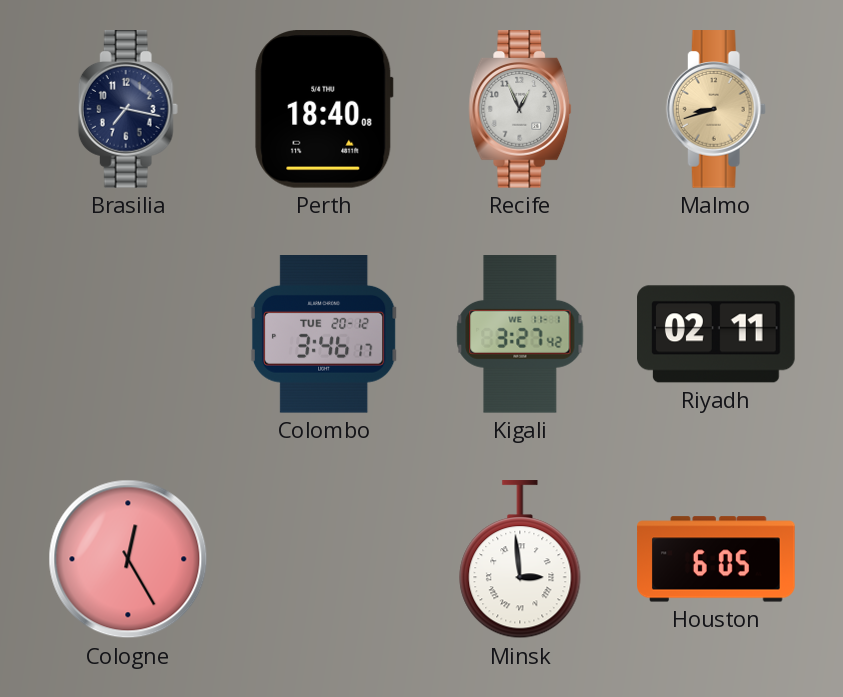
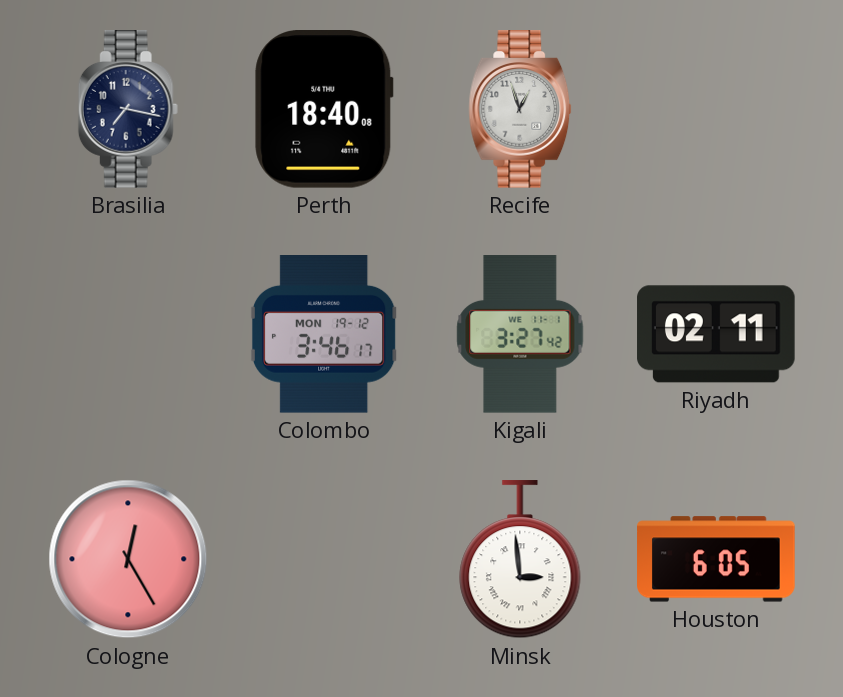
Recife: 12:56 -> 12:57
Malmo: 8:42 -> none
Colombo date: TUE 20-12 -> MON 19-12
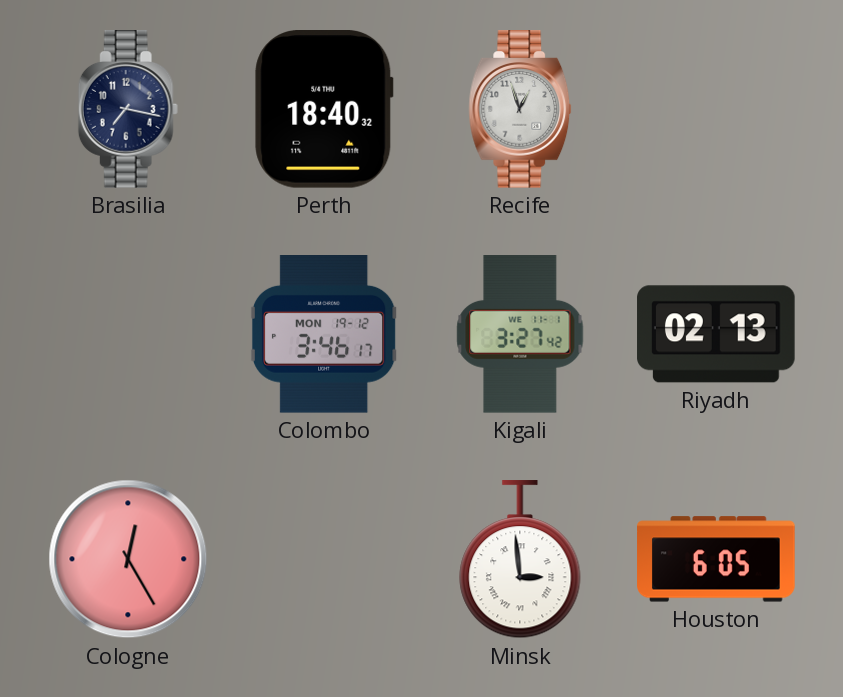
Perth: 18:40:08 -> 18:40:32
Riyadh: 02:11 -> 02:13
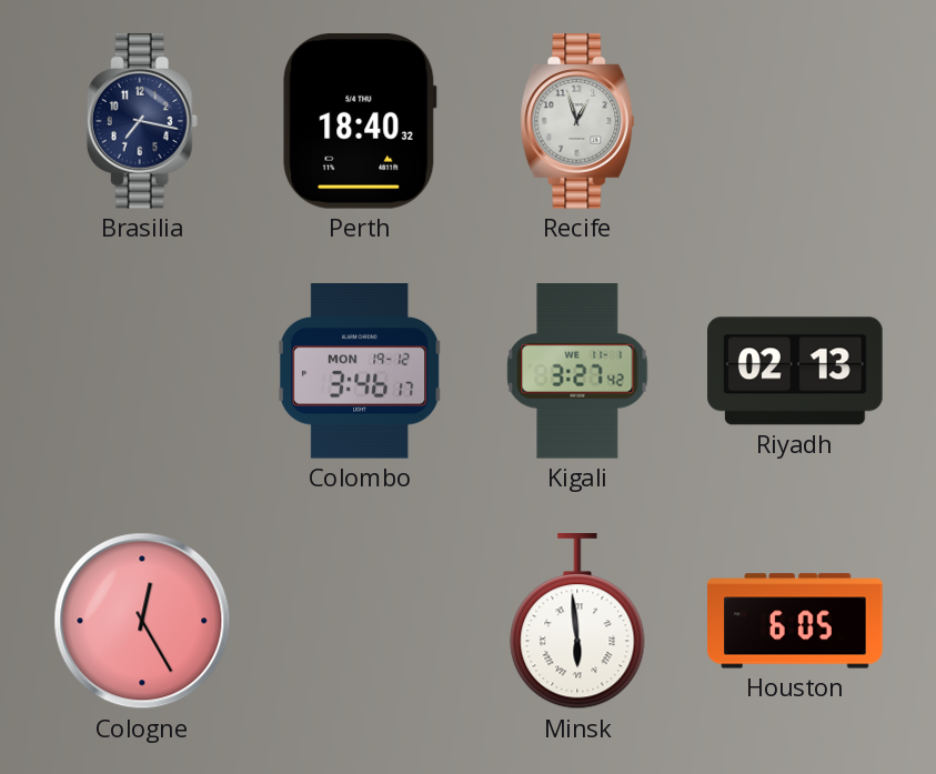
Minsk: 2:59 -> 5:59
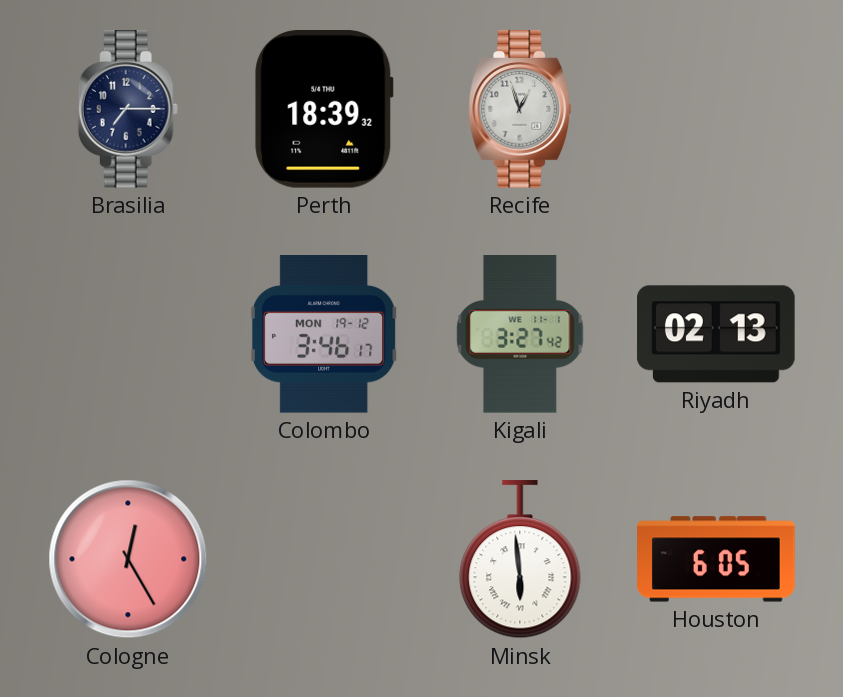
Brasilia: 7:17 -> 7:15
Perth: 18:40 -> 18:39
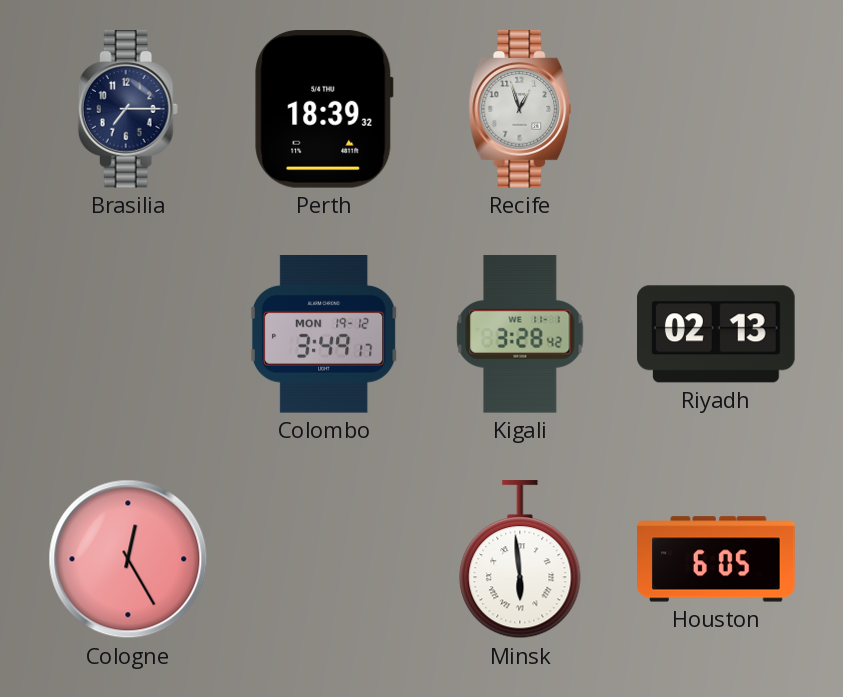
Colombo: 3:46 -> 3:49
Kigali: 3:27 -> 3:28
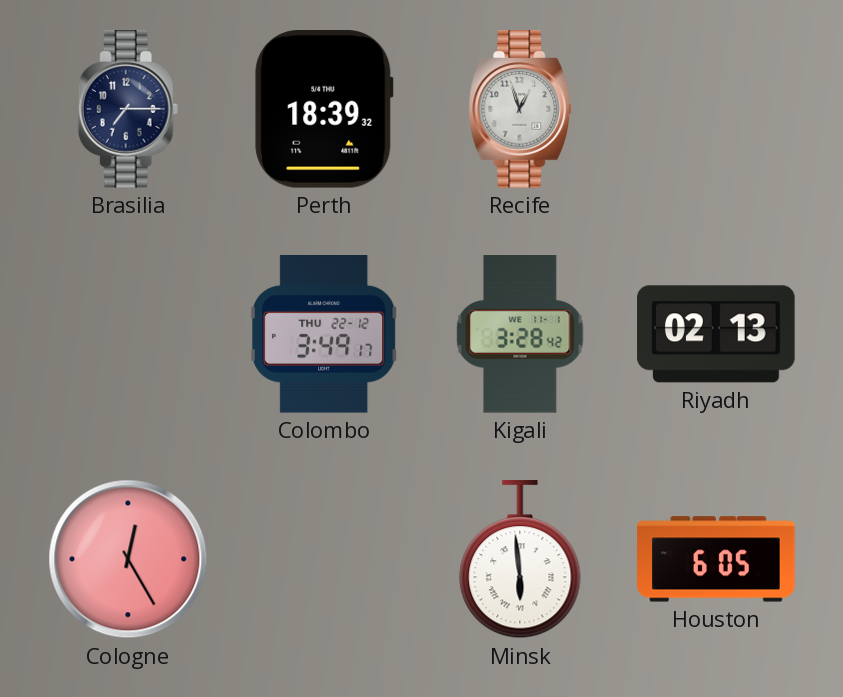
Colombo date: MON 19-12 -> THU 22-12
